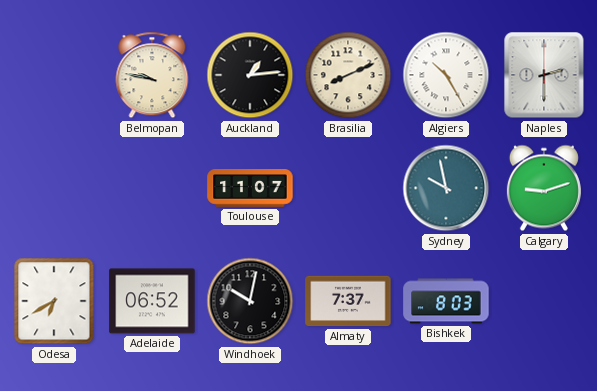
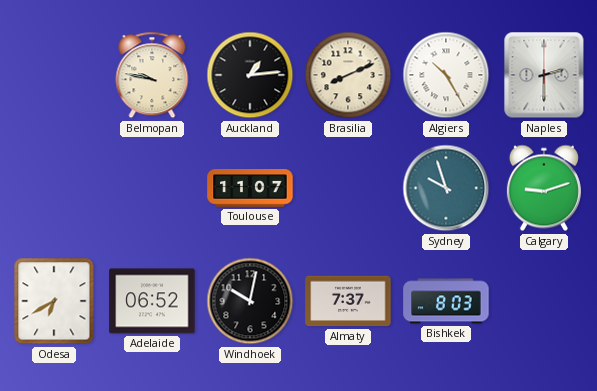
Sydney: 9:58 -> 9:57
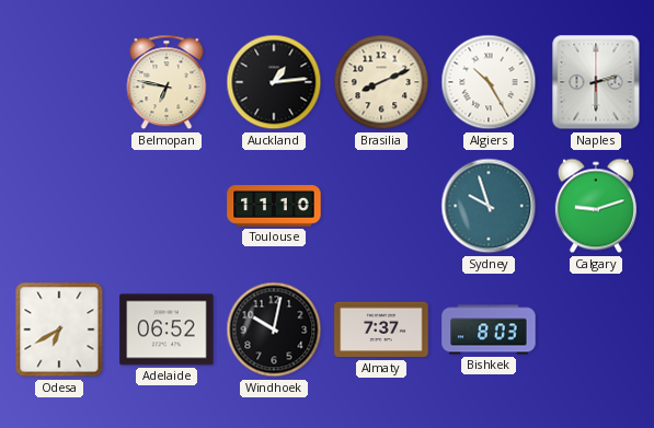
Belmopan: 9:47 -> 6:47
Toulouse: 11:07 -> 11:10
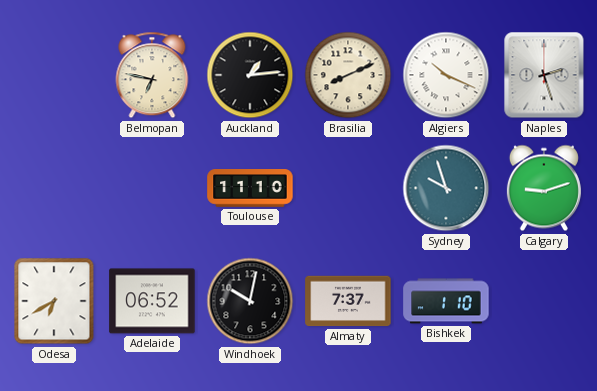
Algiers: 10:25 -> 10:19
Naples: 2:30 -> 2:27
Bishkek: 8:03 -> 1:10
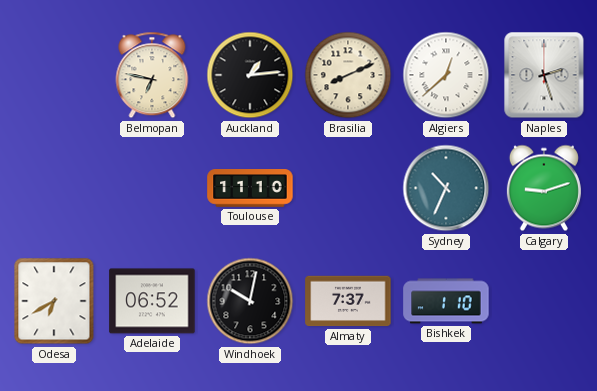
Algiers: 10:19 -> 12:38
Sydney: 9:57 -> 10:34
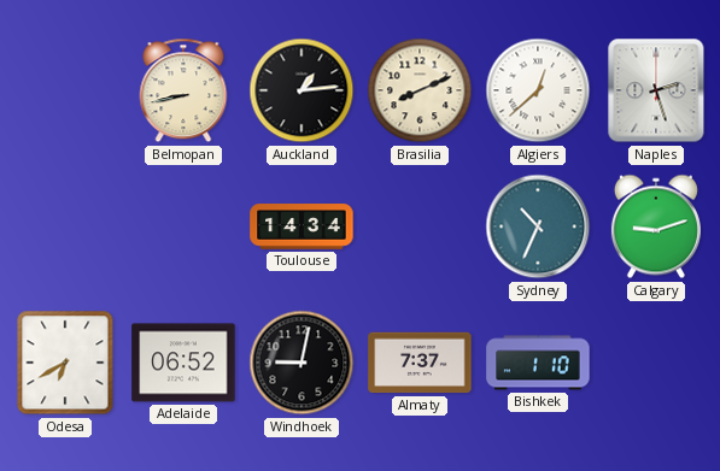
Belmopan: 6:47 -> 8:43
Toulouse: 11:10 -> 14:34
Windhoek: 10:02 -> 9:02
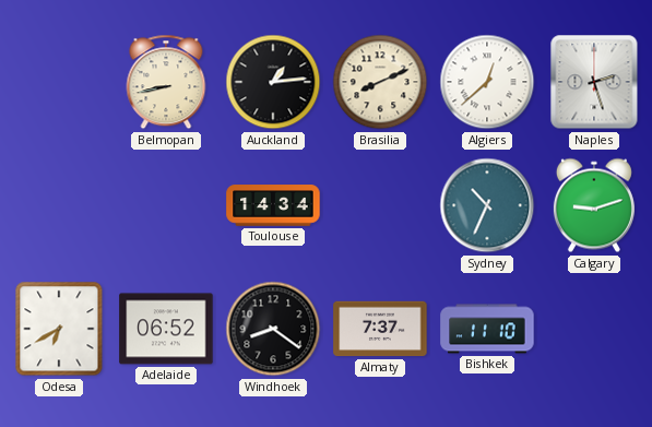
Windhoek: 9:02 -> 8:21
Bishkek: 1:10 -> 11:10
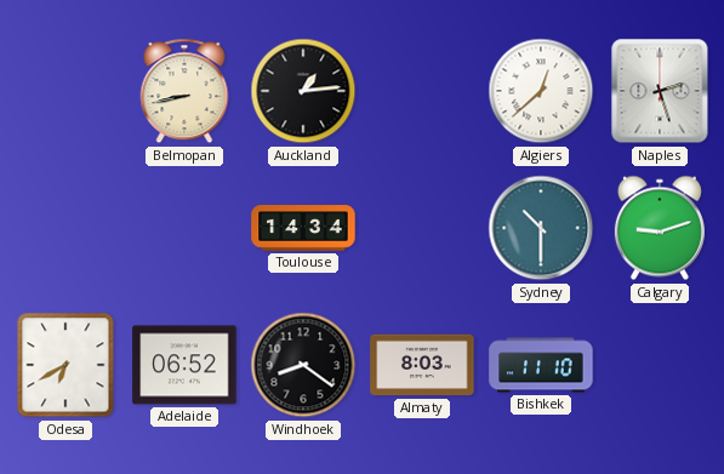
Brasilia: 8:11 -> none
Sydney: 10:34 -> 10:30
Almaty: 7:37 -> 8:03
